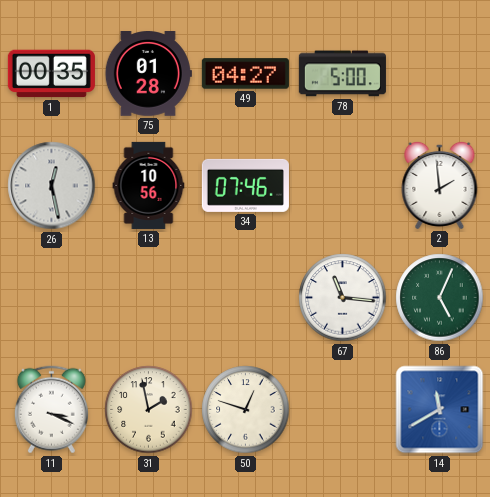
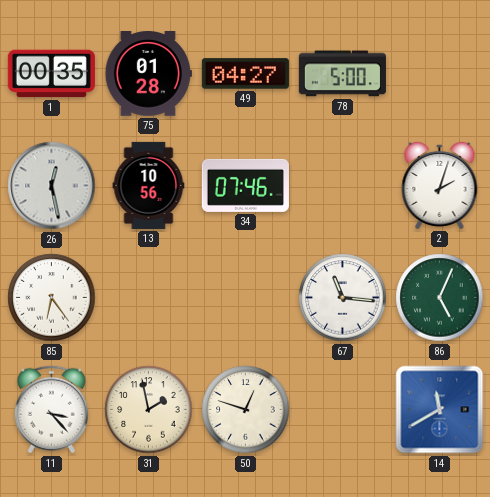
2: 1:59 -> 2:03
85: none -> 6:24
11: 3:19 -> 3:23
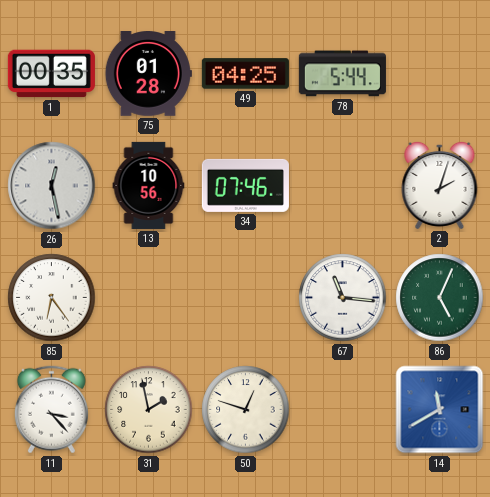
49: 04:27 -> 04:25
78: 5:00 -> 5:44
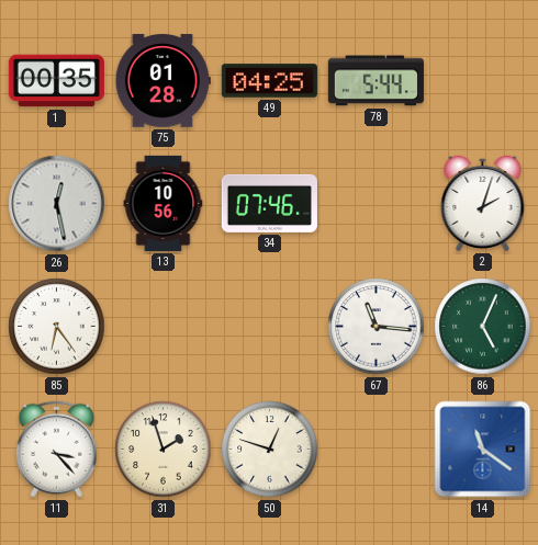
31: 1:58 -> 1:57
14: 11:40 -> 11:21
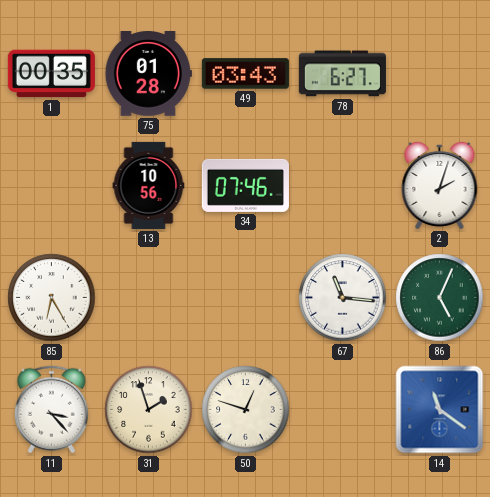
49: 04:25 -> 03:43
78: 5:44 -> 6:27
26: 12:28 -> none
85: 6:24 -> 6:25
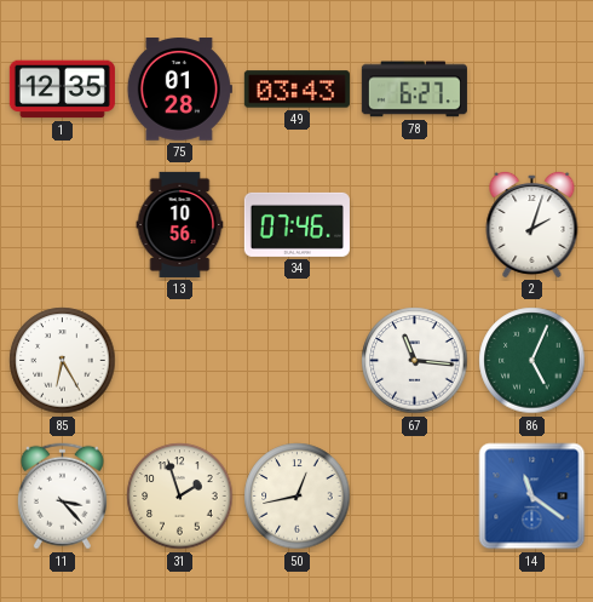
1: 00:35 -> 12:35
50: 12:48 -> 12:43
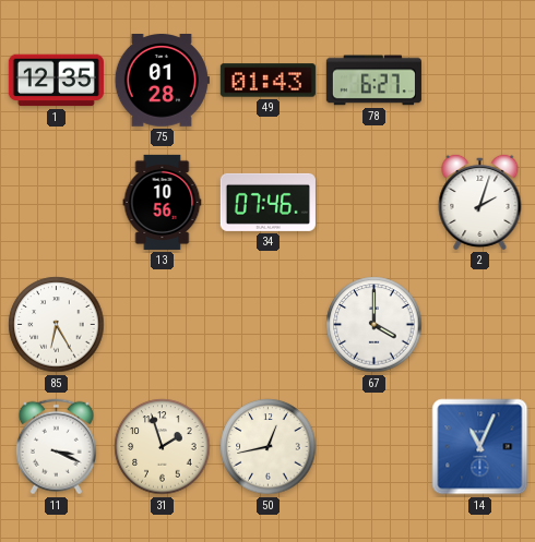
49: 03:43 -> 01:43
67: 11:16 -> 4:00
86: 5:04 -> none
11: 3:23 -> 3:19
14: 11:21 -> 11:04
